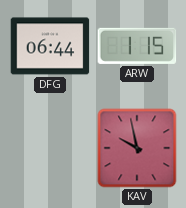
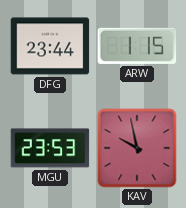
DFG: 06:44 -> 23:44
MGU: none -> 23:53
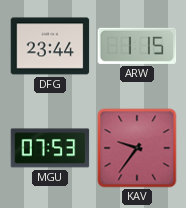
MGU: 23:53 -> 07:53
KAV: 9:58 -> 9:36
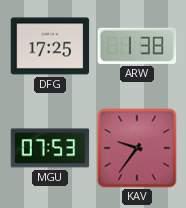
DFG: 23:44 -> 17:25
ARW: 1:15 -> 1:38
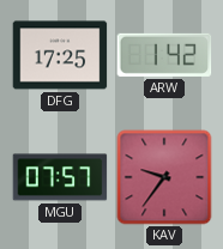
ARW: 1:38 -> 1:42
MGU: 07:53 -> 07:57
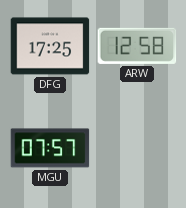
ARW: 1:42 -> 12:58
KAV: 9:36 -> none
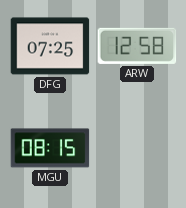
DFG: 17:25 -> 07:25
MGU: 07:57 -> 08:15
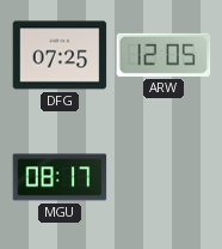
ARW: 12:58 -> 12:05
MGU: 08:15 -> 08:17
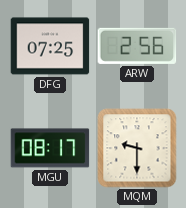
ARW: 12:05 -> 2:56
MQM: none -> 9:30
